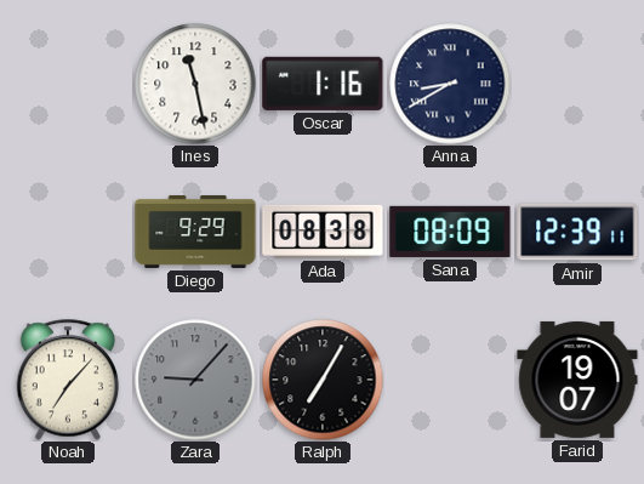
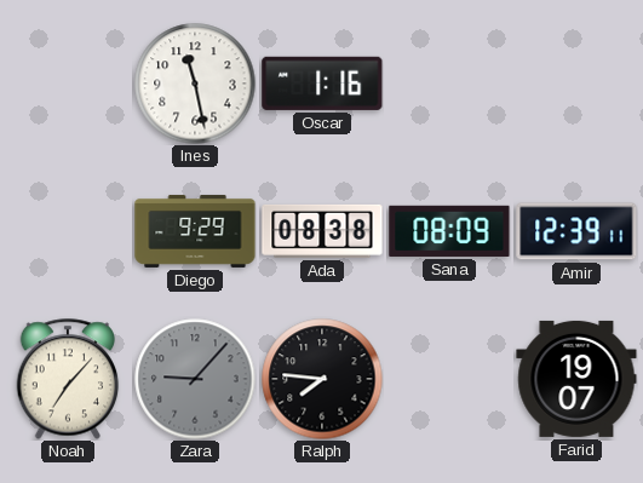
Anna: 8:40 -> none
Ralph: 7:05 -> 7:46
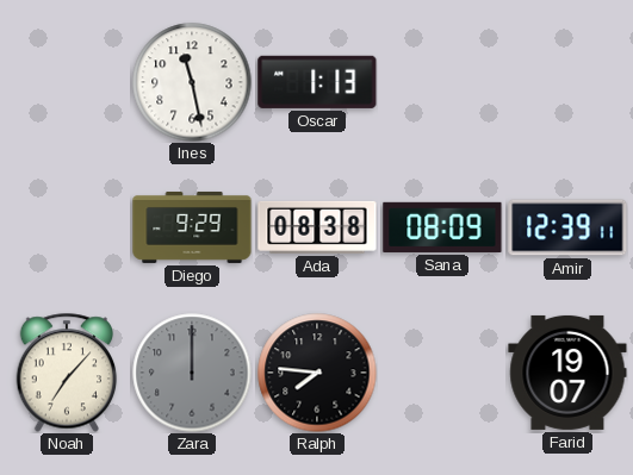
Oscar: 1:16 -> 1:13
Zara: 9:07 -> 12:00
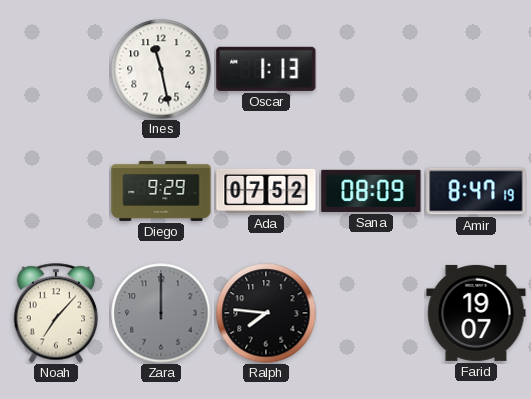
Ada: 08:38 -> 07:52
Amir: 12:39 -> 8:47
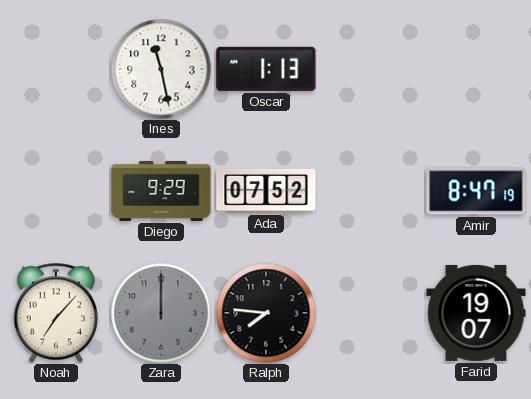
Sana: 08:09 -> none
